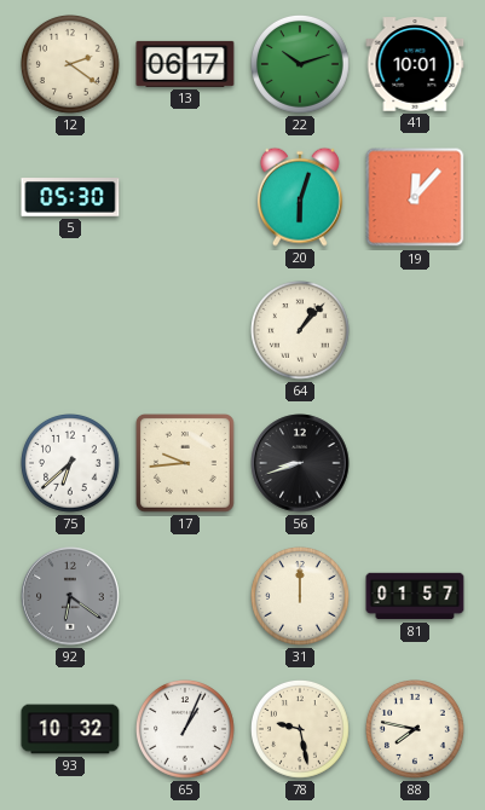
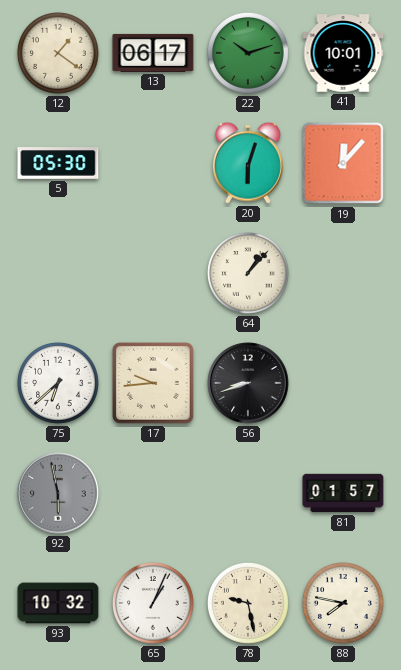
12: 2:21 -> 1:21
92: 6:21 -> 5:58
31: 12:00 -> none
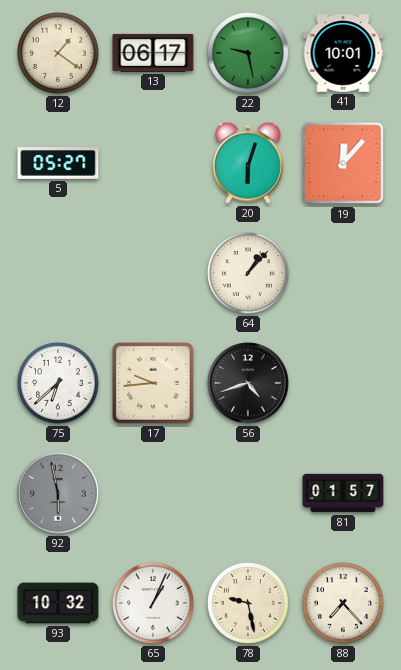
22: 10:12 -> 9:28
5: 05:30 -> 05:27
56: 8:42 -> 4:42
88: 7:47 -> 7:23
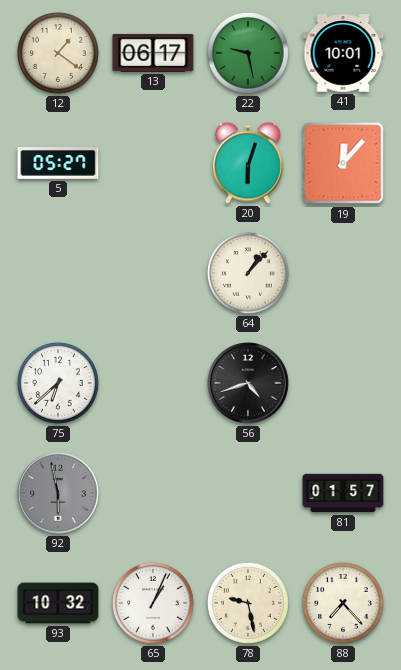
17: 9:44 -> none
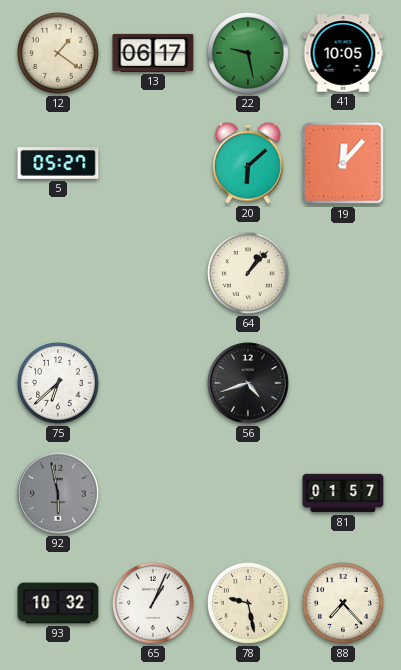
41: 10:01 -> 10:05
20: 6:03 -> 6:08
